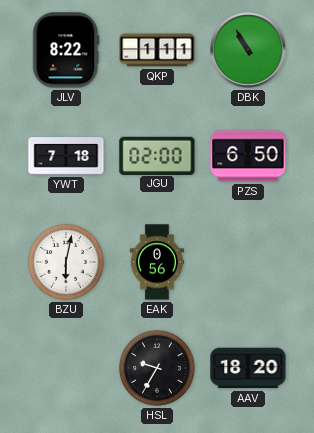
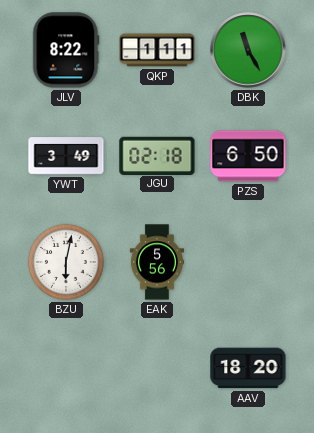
DBK: 10:55 -> 11:25
YWT: 7:18 -> 3:49
JGU: 02:00 -> 02:18
EAK: 0:56 -> 5:56
HSL: 9:35 -> none
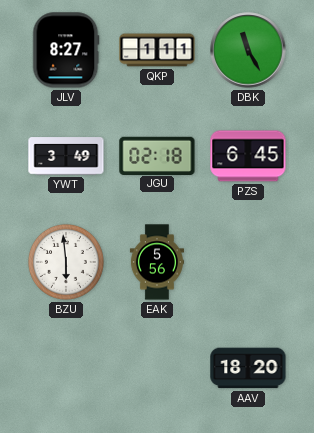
JLV: 8:22 -> 8:27
PZS: 6:50 -> 6:45
BZU: 6:02 -> 5:59
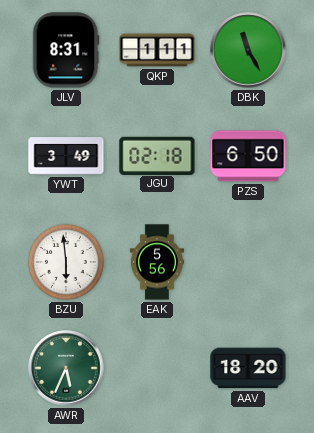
JLV: 8:27 -> 8:31
PZS: 6:45 -> 6:50
AWR: none -> 5:34
